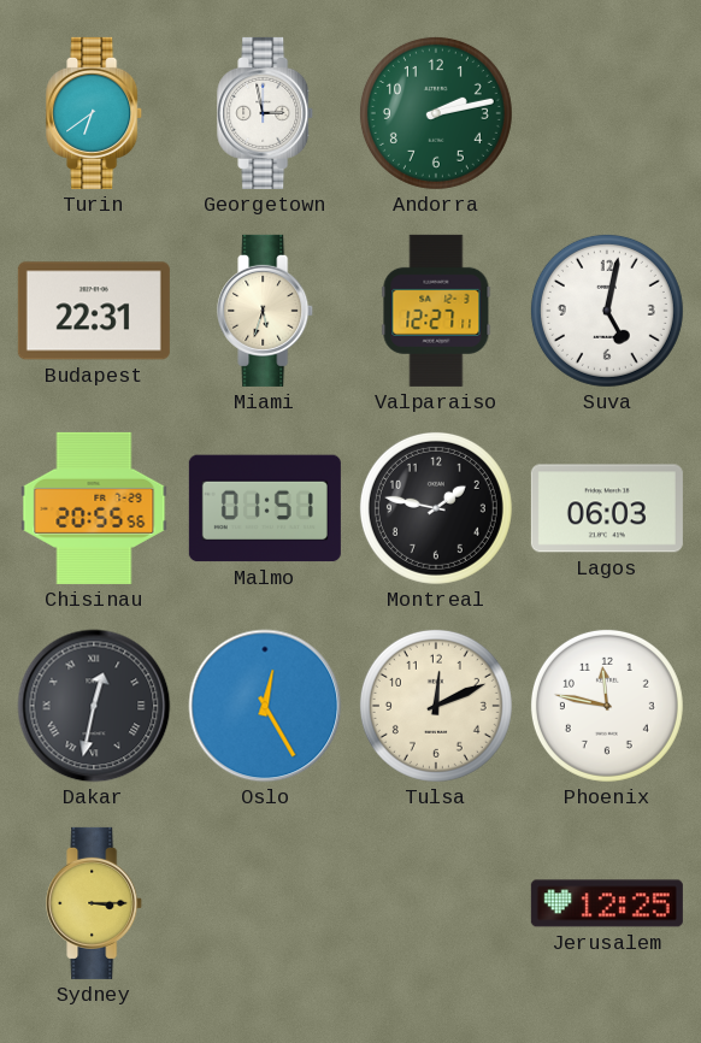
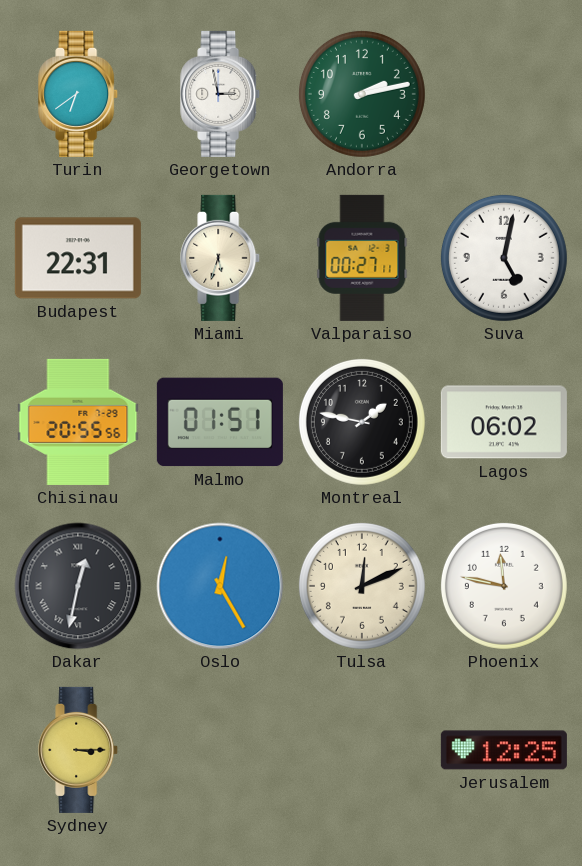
Valparaiso: 12:27 -> 00:27
Lagos: 06:03 -> 06:02
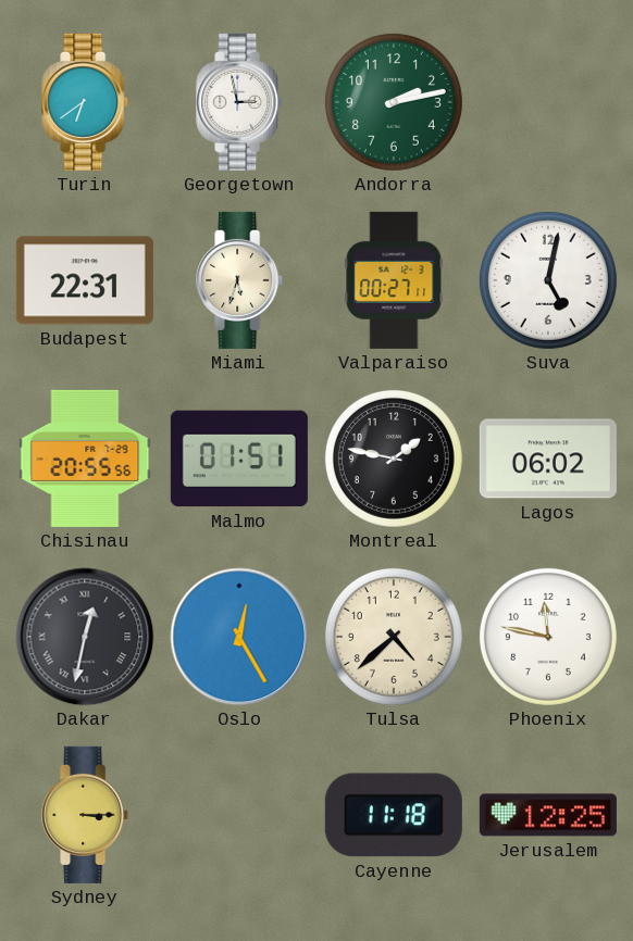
Tulsa: 12:11 -> 4:38
Cayenne: none -> 11:18
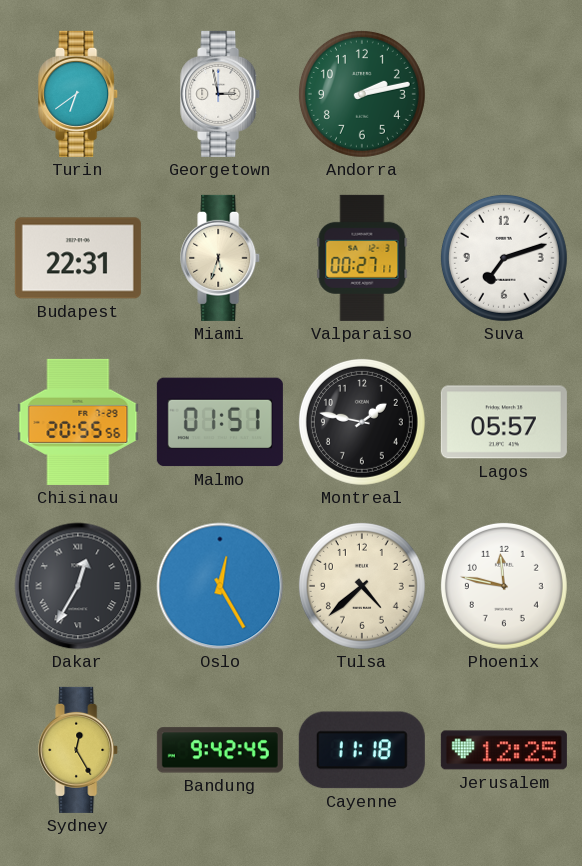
Suva: 5:02 -> 7:12
Lagos: 06:02 -> 05:57
Dakar: 12:32 -> 12:35
Sydney: 3:15 -> 12:25
Bandung: none -> 9:42
